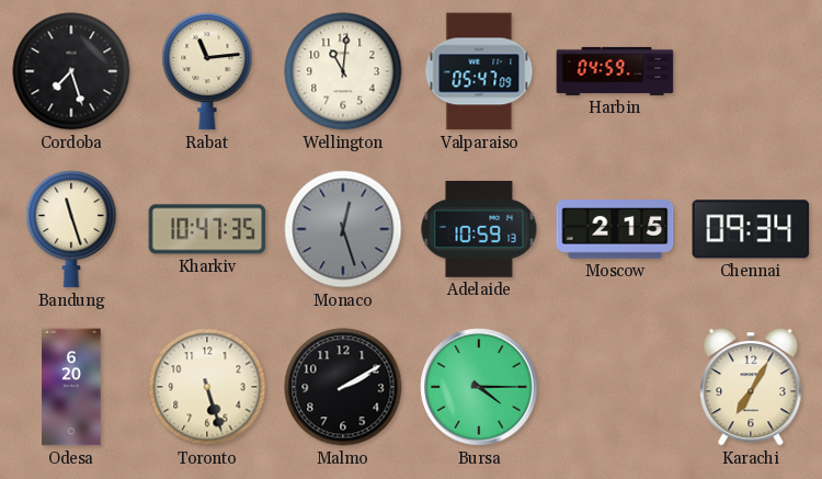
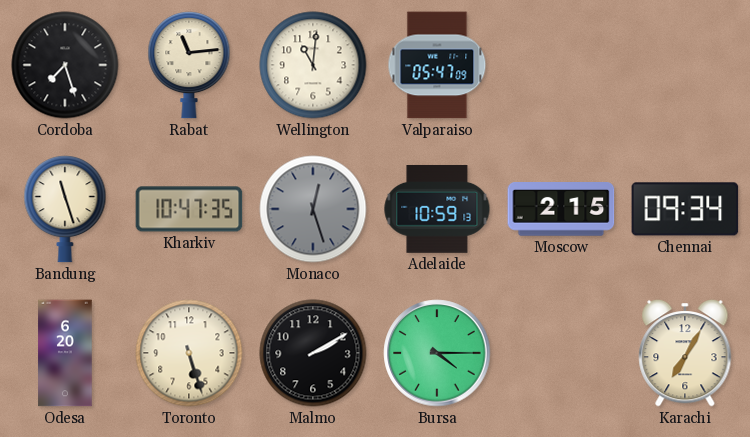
Harbin: 04:59 -> none
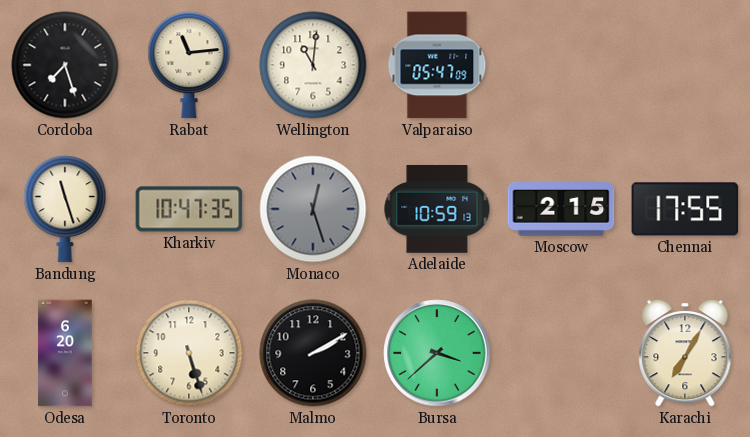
Chennai: 09:34 -> 17:55
Bursa: 4:15 -> 3:38
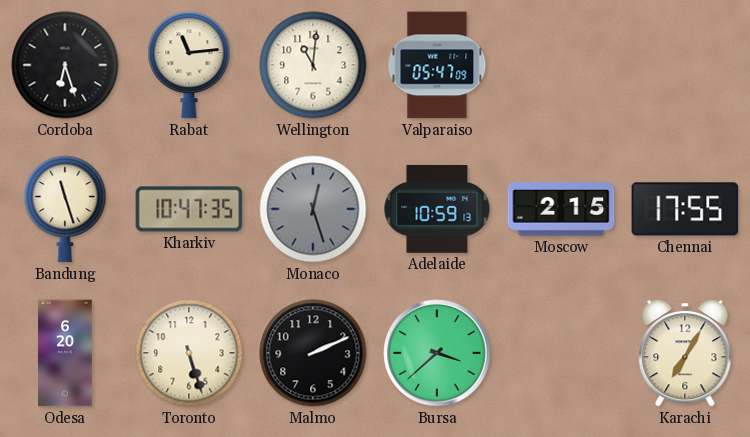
Cordoba: 7:27 -> 6:27
Malmo: 2:10 -> 2:11
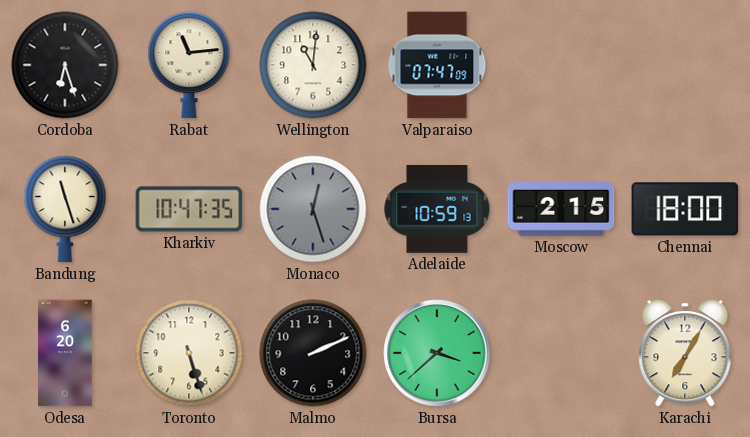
Valparaiso: 05:47 -> 07:47
Chennai: 17:55 -> 18:00
